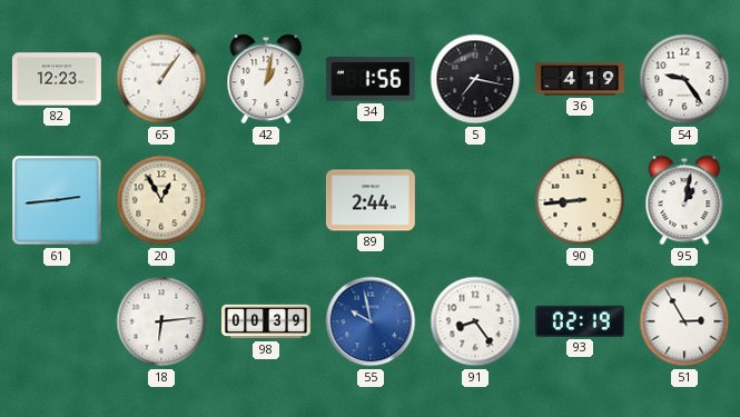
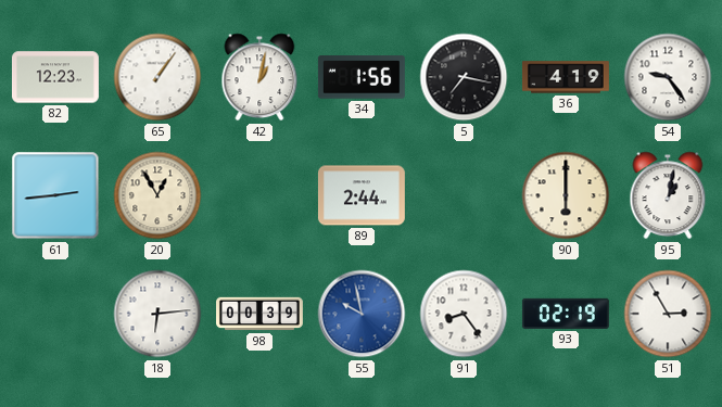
90: 8:44 -> 6:00
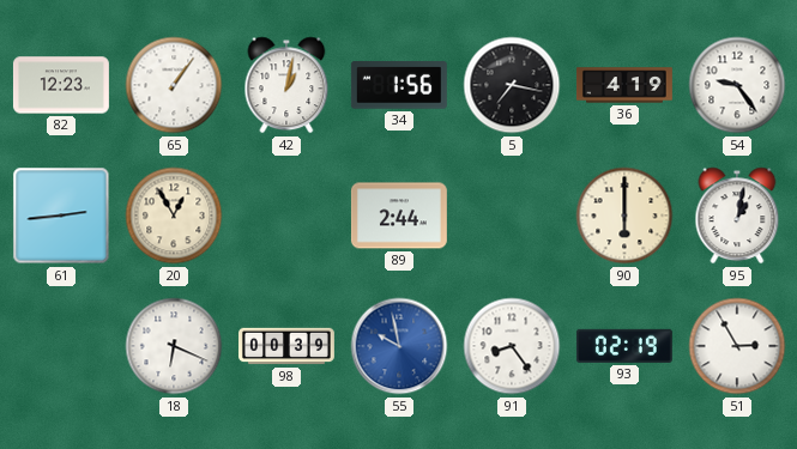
18: 6:14 -> 6:19
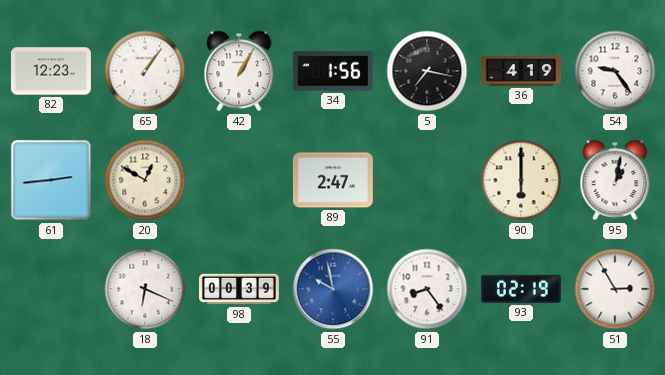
42: 1:02 -> 1:05
20: 12:55 -> 12:50
89: 2:44 -> 2:47
